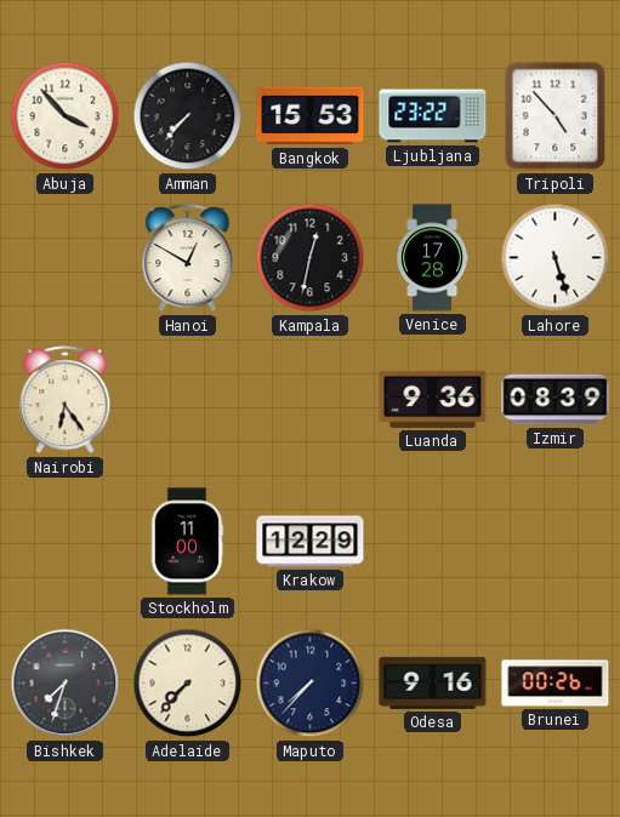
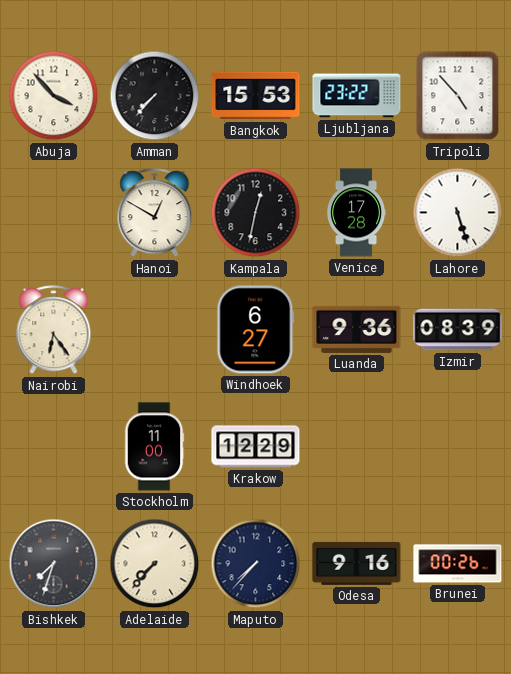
Windhoek: none -> 6:27
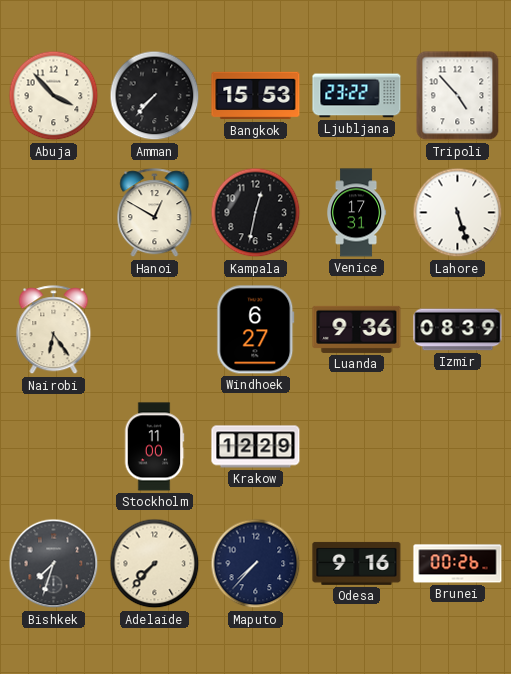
Venice: 17:28 -> 17:31
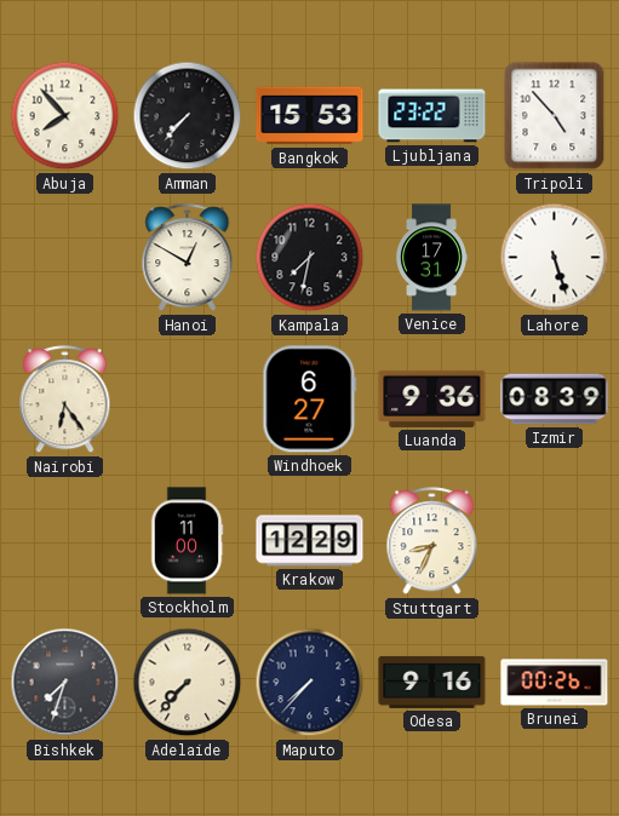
Abuja: 3:53 -> 7:53
Kampala: 12:32 -> 7:32
Stuttgart: none -> 8:34
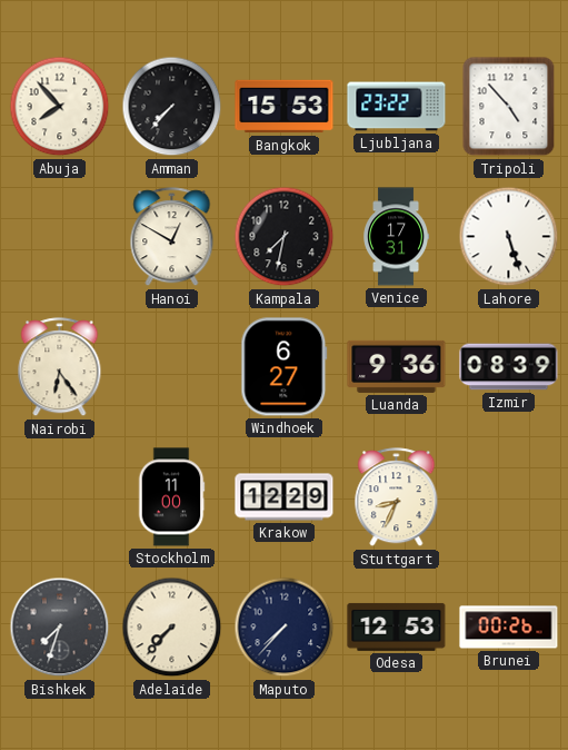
Odesa: 9:16 -> 12:53
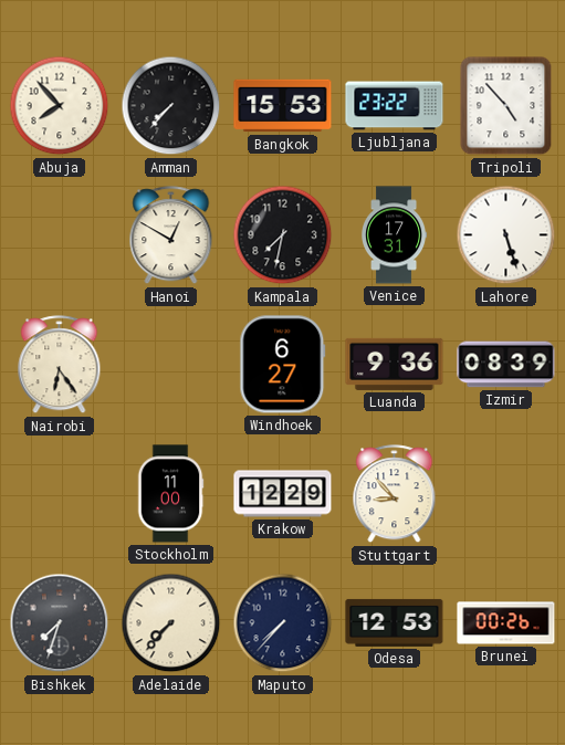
Stuttgart: 8:34 -> 8:53
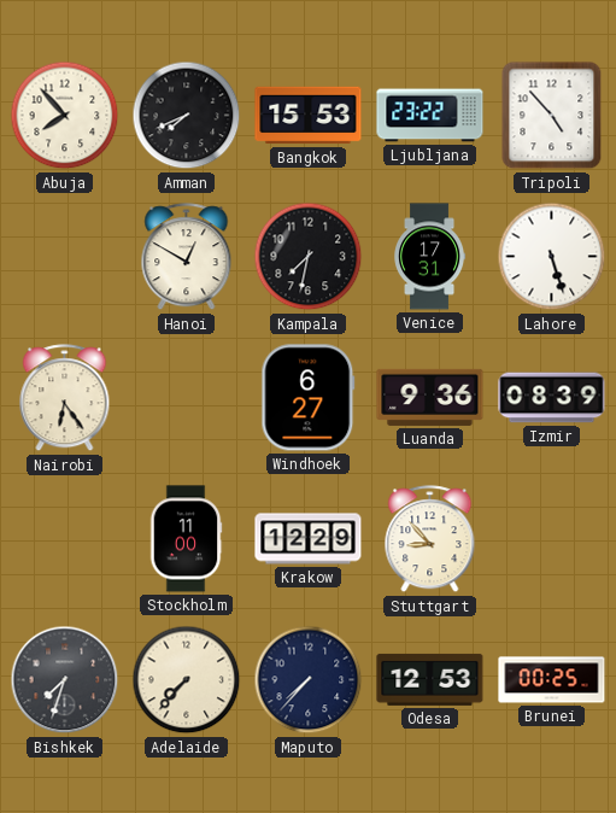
Amman: 7:37 -> 7:41
Brunei: 00:26 -> 00:25
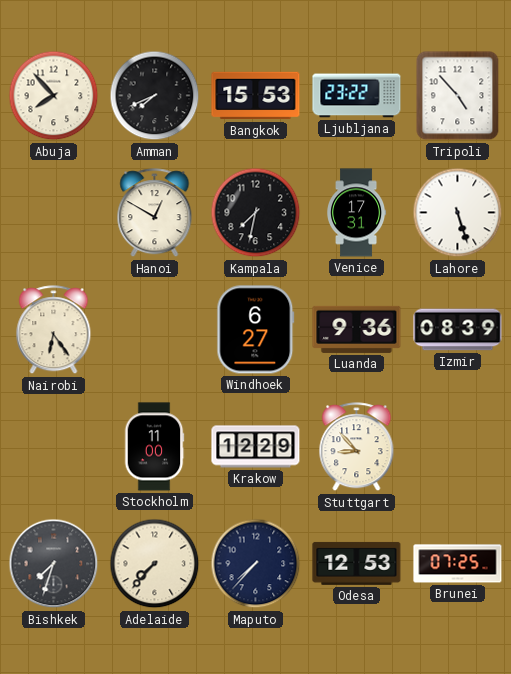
Brunei: 00:25 -> 07:25
